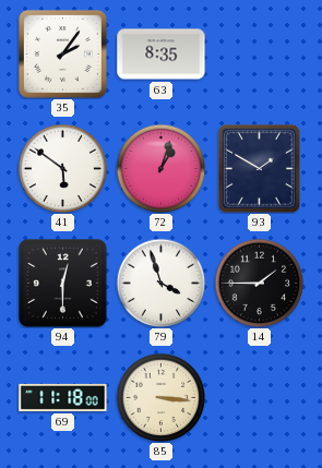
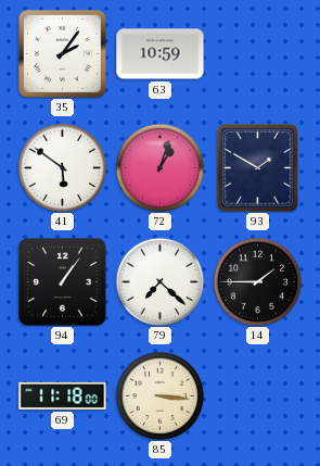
63: 8:35 -> 10:59
94: 12:30 -> 1:06
79: 3:57 -> 7:22
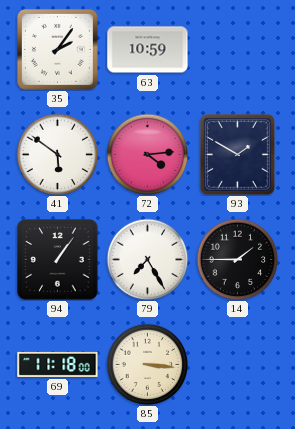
72: 1:03 -> 4:14
79: 7:22 -> 7:25
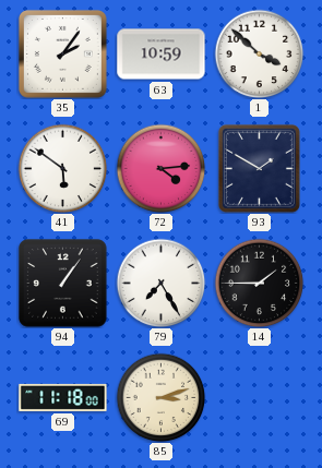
1: none -> 3:52
85: 3:16 -> 3:12
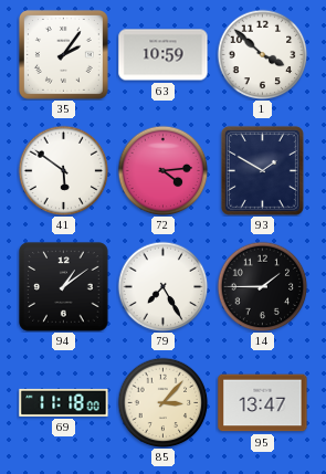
94: 1:06 -> 1:09
85: 3:12 -> 3:07
95: none -> 13:47
